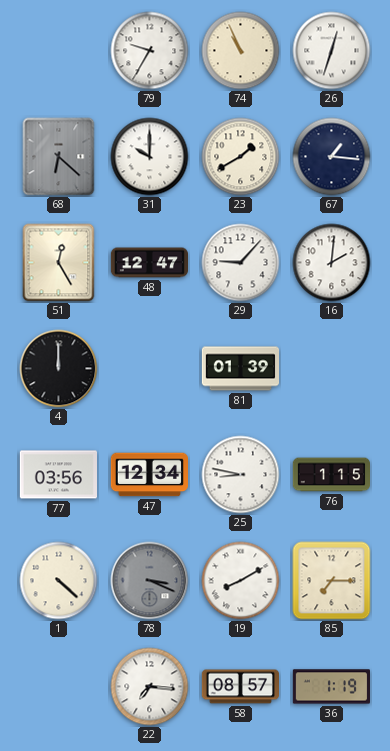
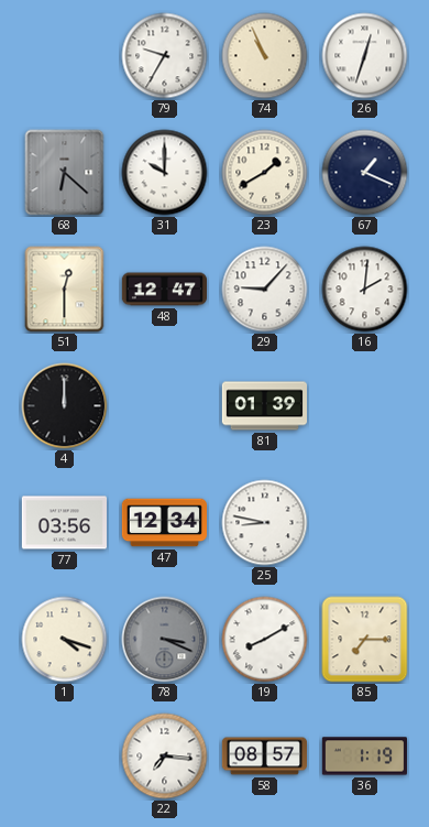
67: 1:16 -> 1:19
51: 12:25 -> 12:30
76: 1:15 -> none
1: 4:22 -> 4:18
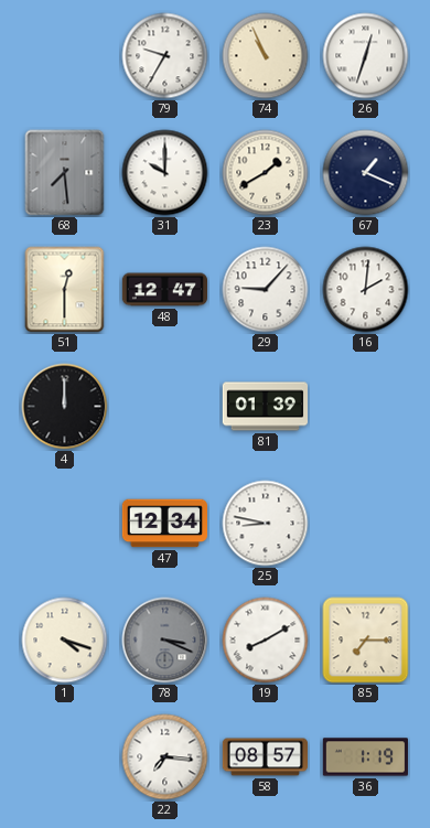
68: 6:22 -> 7:29
77: 03:56 -> none
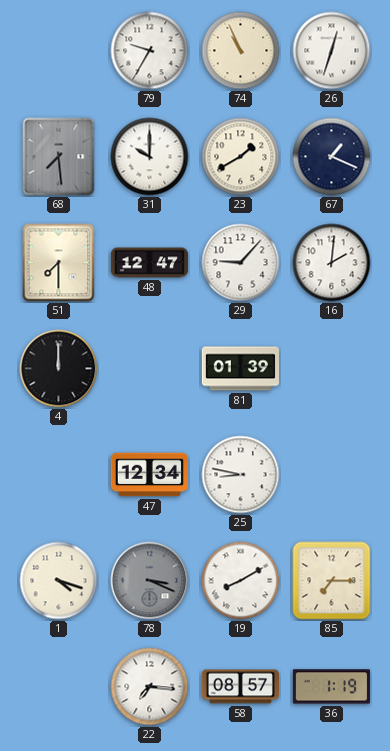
51: 12:30 -> 7:30
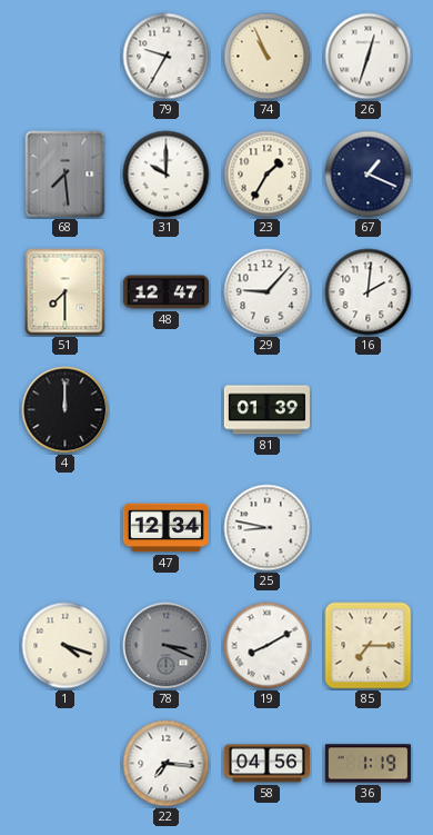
23: 1:40 -> 1:35
58: 08:57 -> 04:56
